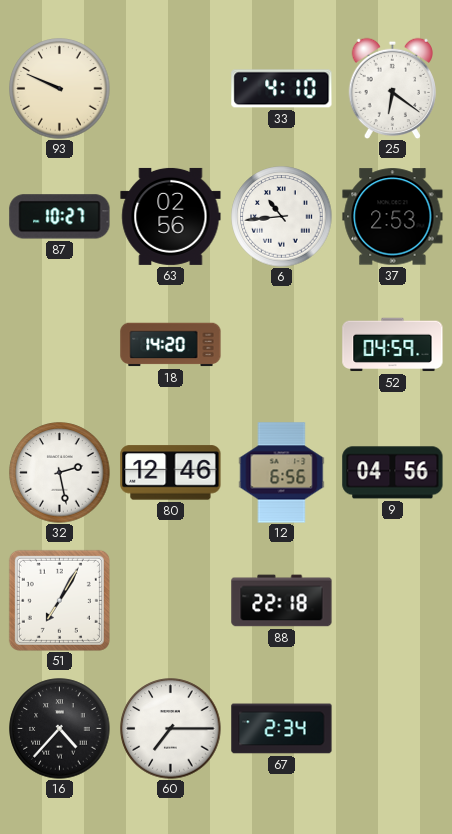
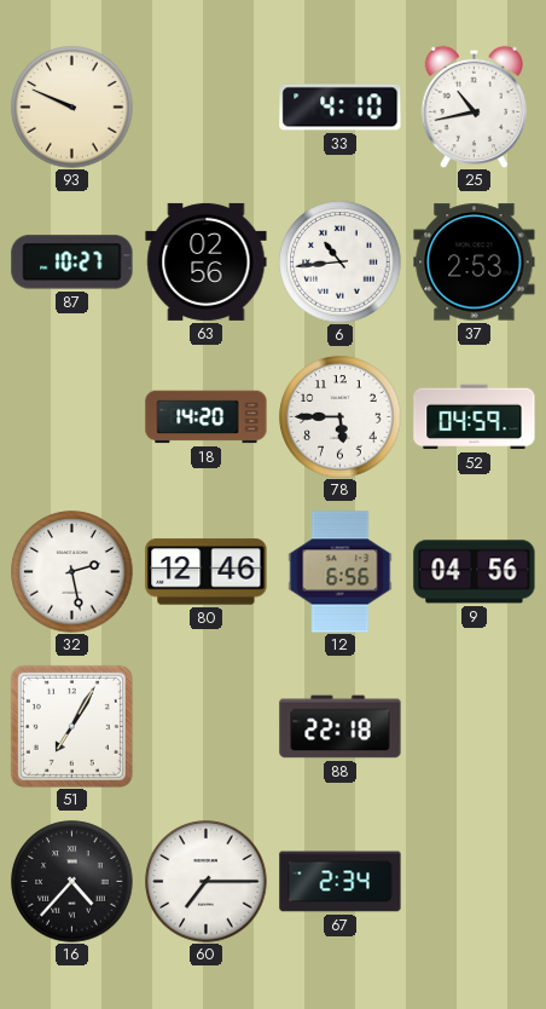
25: 6:21 -> 10:43
78: none -> 5:45
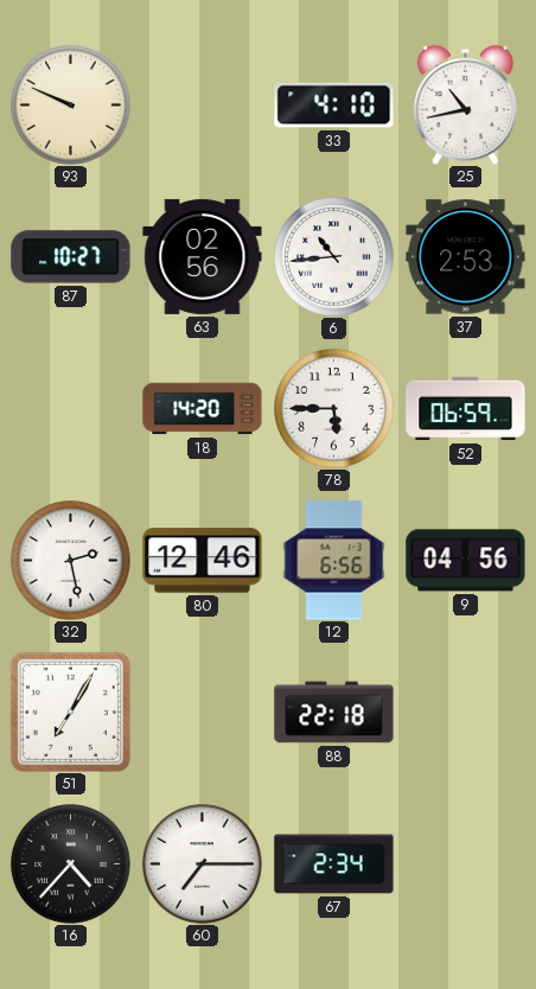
52: 04:59 -> 06:59
